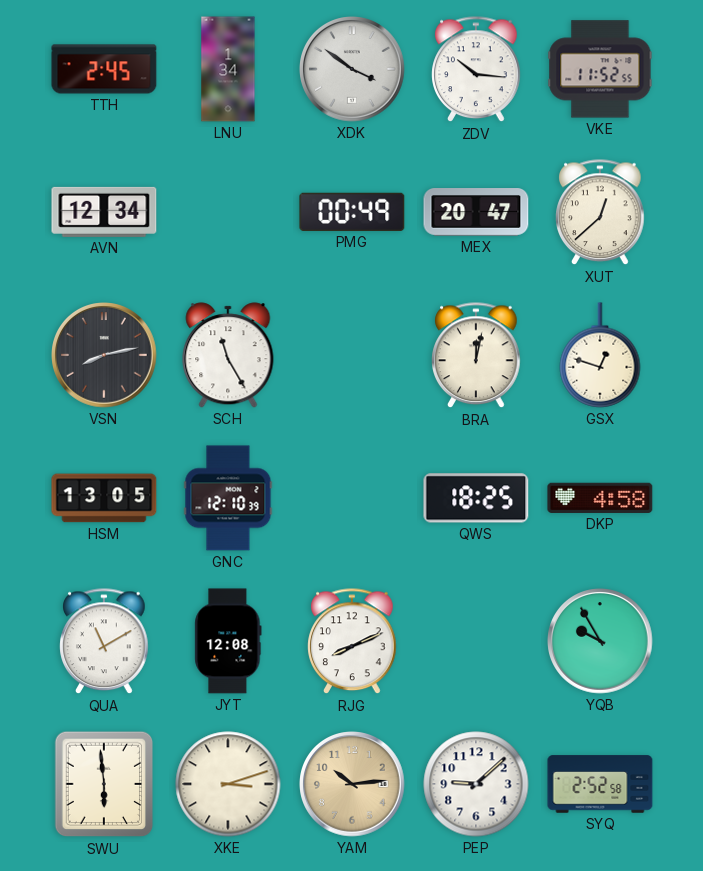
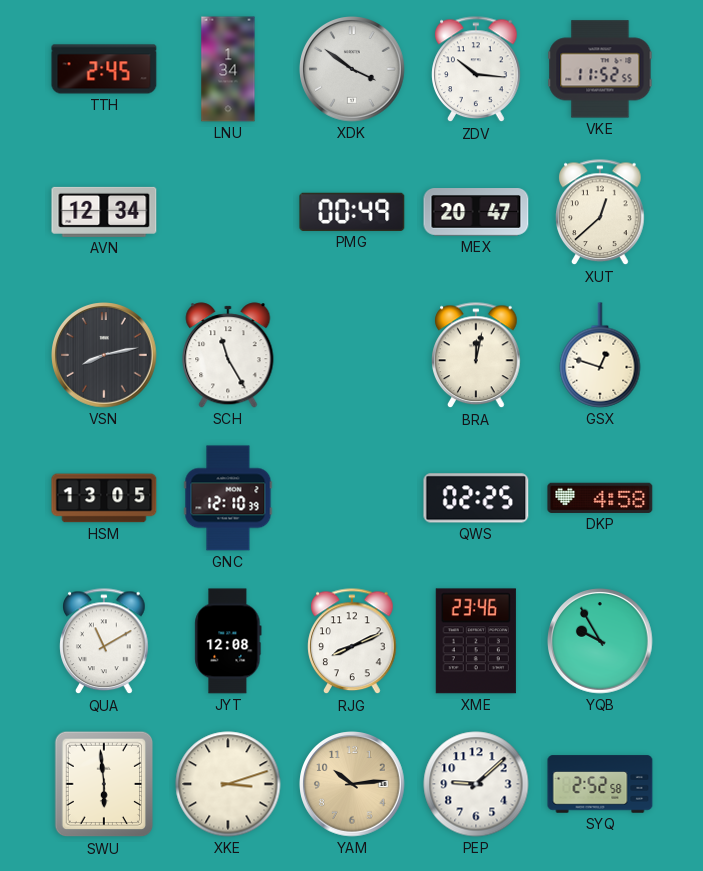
QWS: 18:25 -> 02:25
XME: none -> 23:46
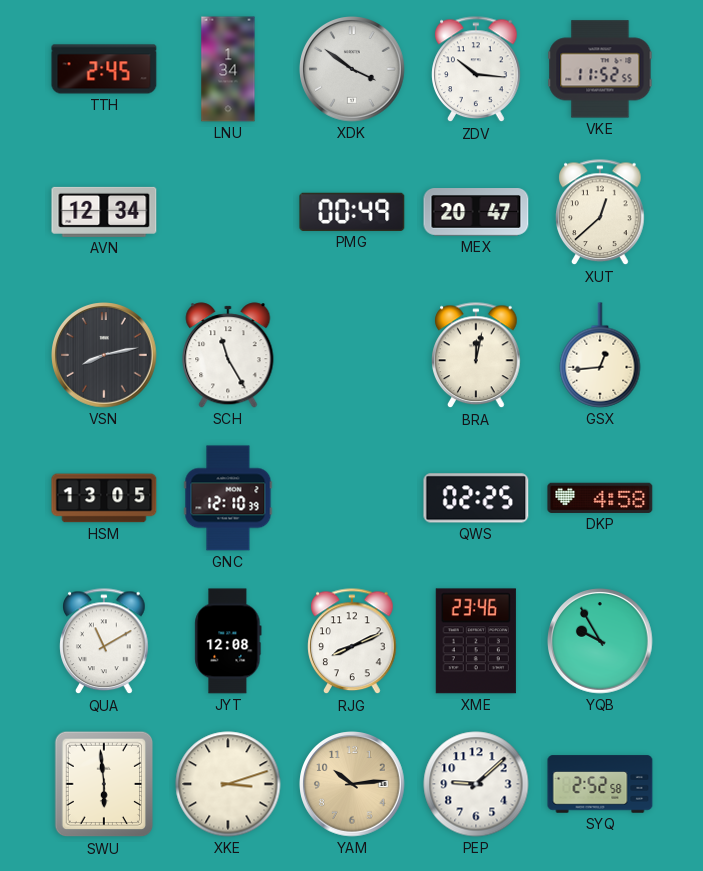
GSX: 12:48 -> 12:44
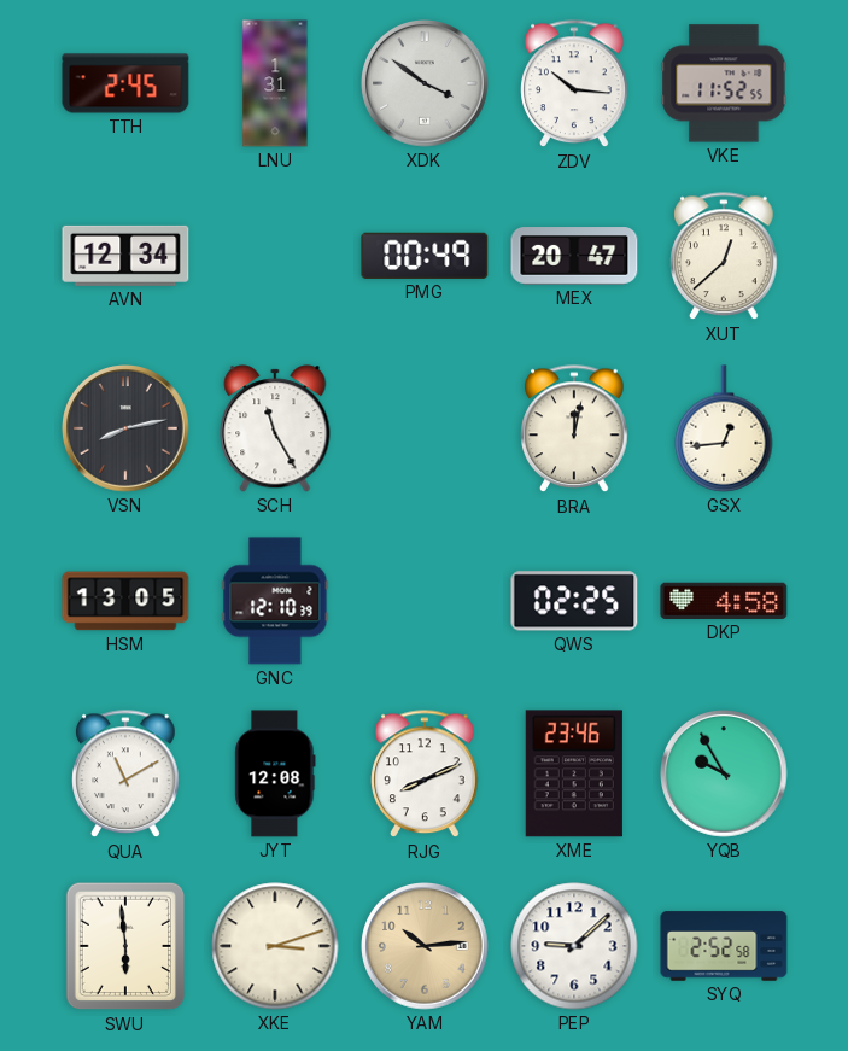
LNU: 1:34 -> 1:31
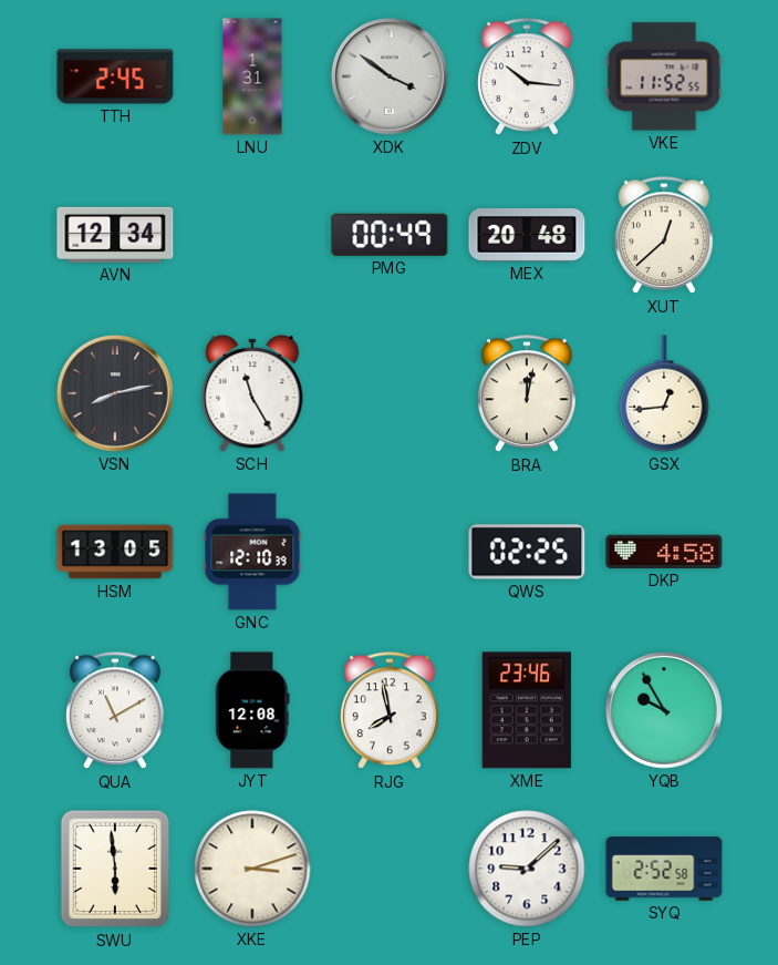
MEX: 20:47 -> 20:48
RJG: 8:11 -> 7:58
YAM: 10:14 -> none
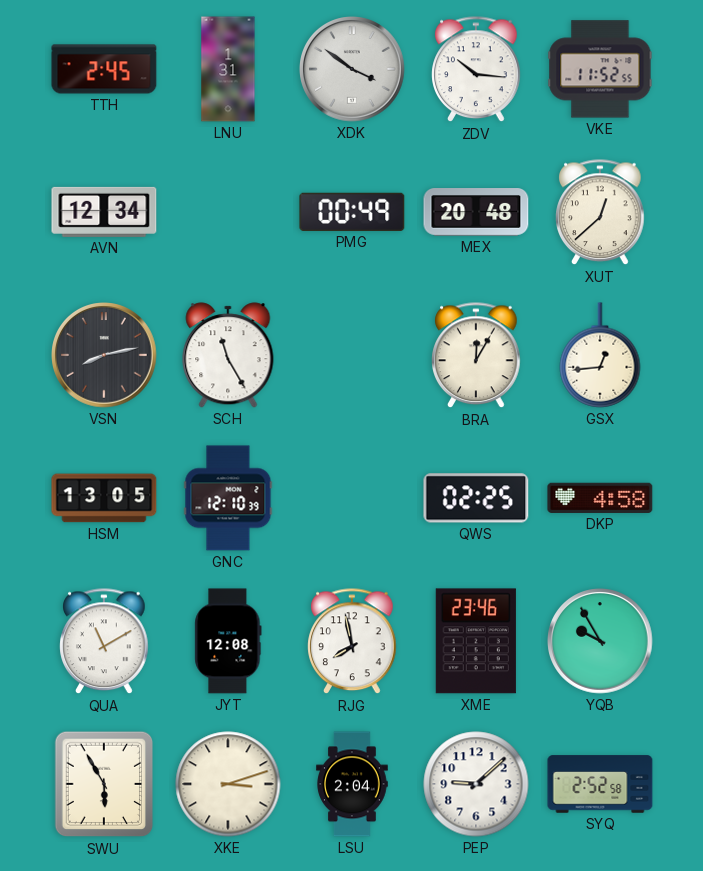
BRA: 12:02 -> 12:05
SWU: 5:59 -> 5:55
LSU: none -> 2:04
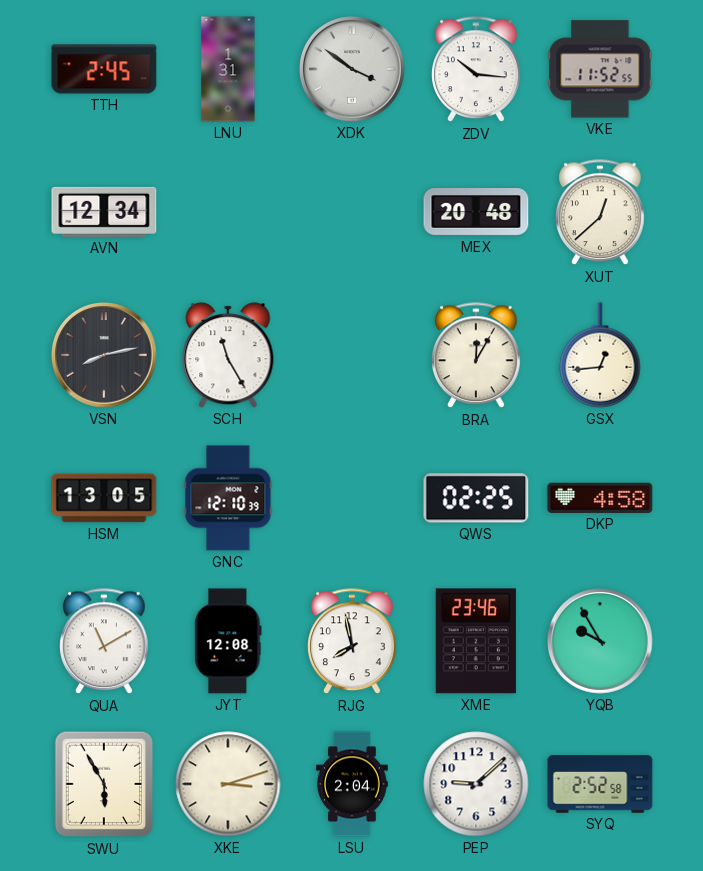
PMG: 00:49 -> none
